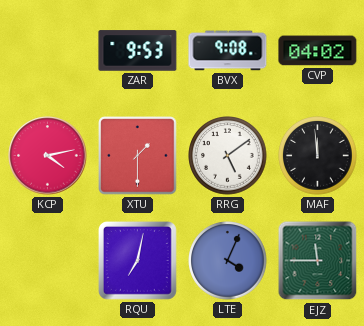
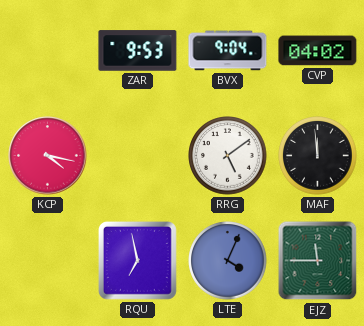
BVX: 9:08 -> 9:04
KCP: 4:13 -> 4:17
XTU: 1:30 -> none
RQU: 7:02 -> 6:58
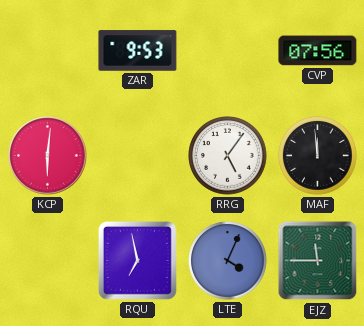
BVX: 9:04 -> none
CVP: 04:02 -> 07:56
KCP: 4:17 -> 6:01
RRG: 5:09 -> 5:06
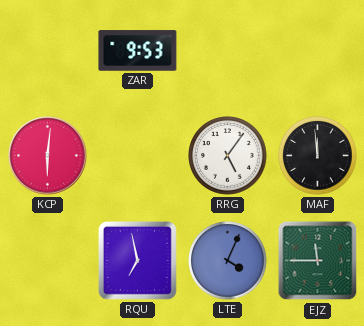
CVP: 07:56 -> none
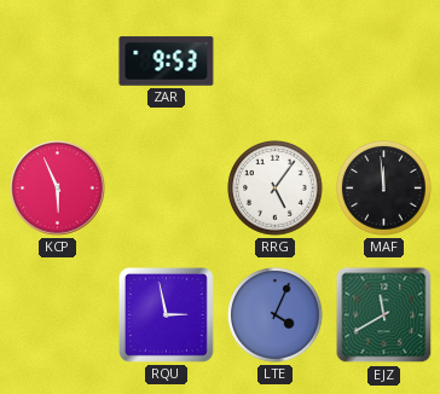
KCP: 6:01 -> 5:56
RQU: 6:58 -> 2:58
EJZ: 11:45 -> 11:40
